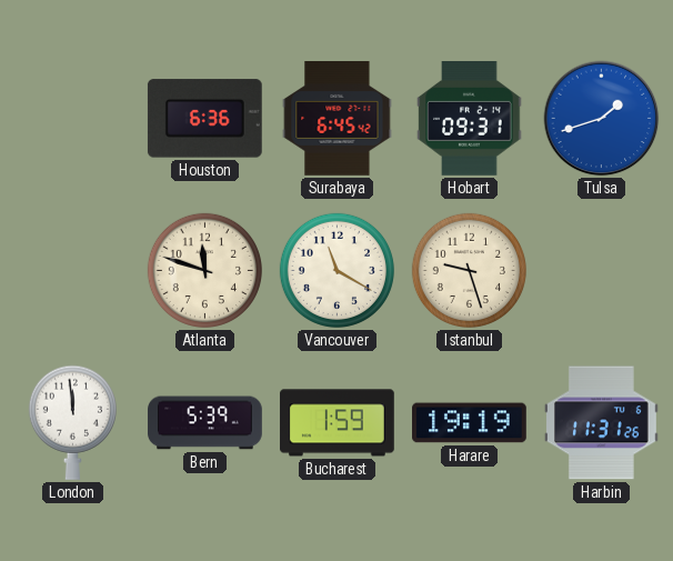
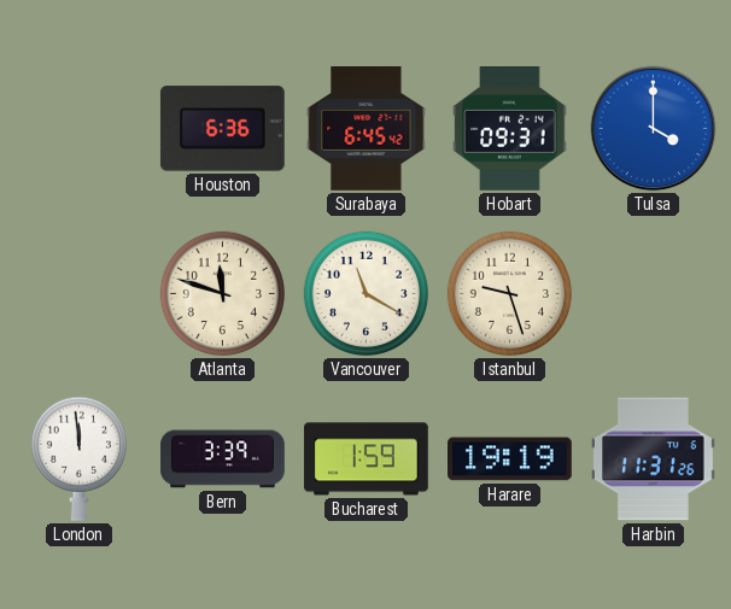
Tulsa: 1:42 -> 4:00
Bern: 5:39 -> 3:39
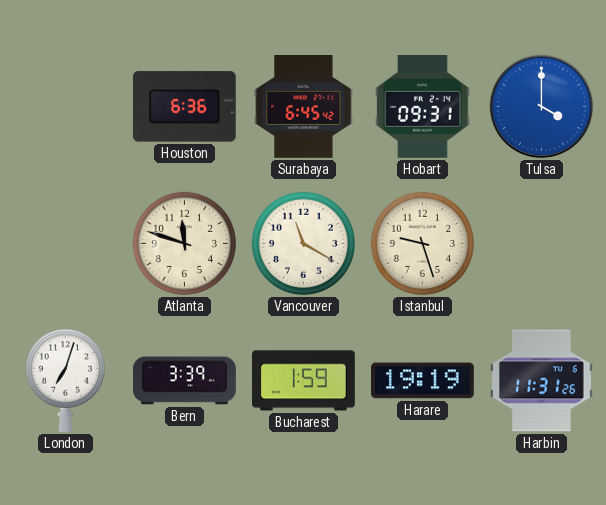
London: 11:59 -> 7:03
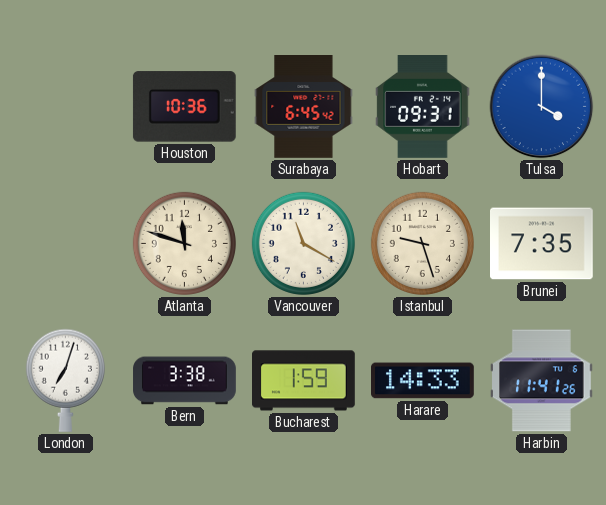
Houston: 6:36 -> 10:36
Brunei: none -> 7:35
Bern: 3:39 -> 3:38
Harare: 19:19 -> 14:33
Harbin: 11:31 -> 11:41
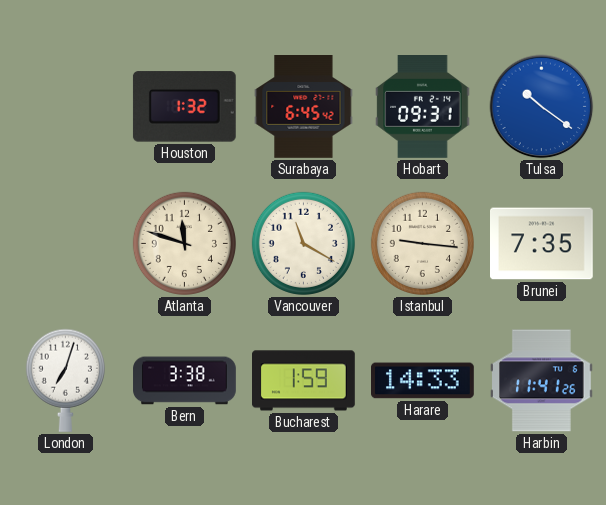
Houston: 10:36 -> 1:32
Tulsa: 4:00 -> 10:21
Istanbul: 9:27 -> 9:16
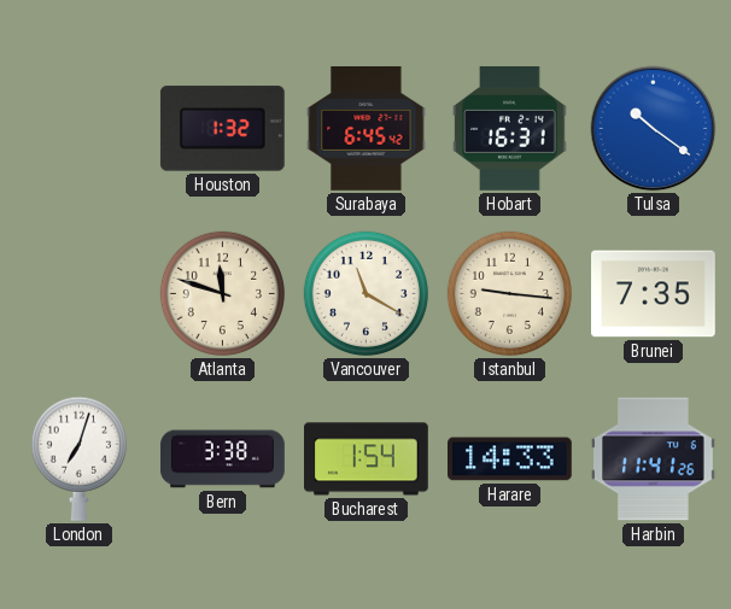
Hobart: 09:31 -> 16:31
Bucharest: 1:59 -> 1:54
